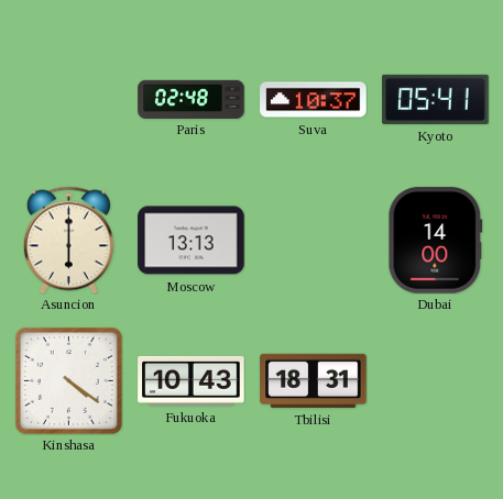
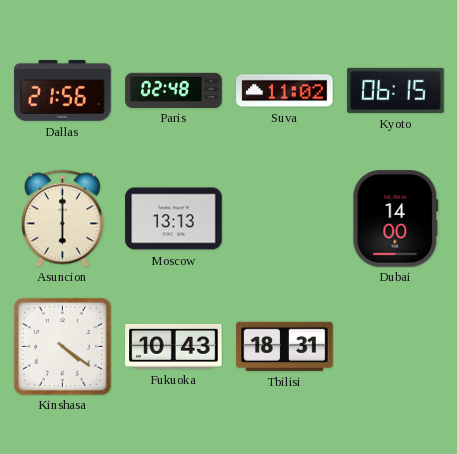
Dallas: none -> 21:56
Suva: 10:37 -> 11:02
Kyoto: 05:41 -> 06:15
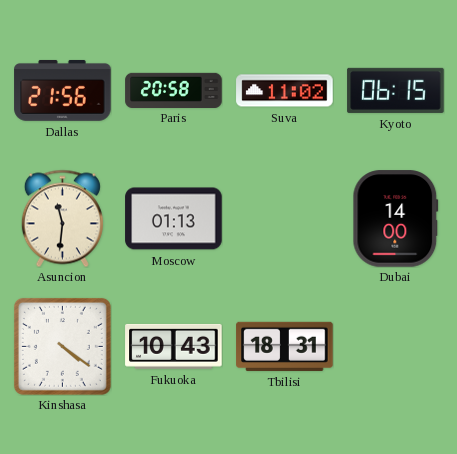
Paris: 02:48 -> 20:58
Asuncion: 6:00 -> 11:31
Moscow: 13:13 -> 01:13
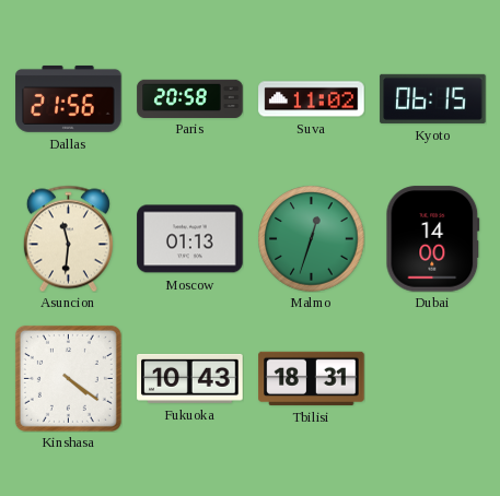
Malmo: none -> 12:33
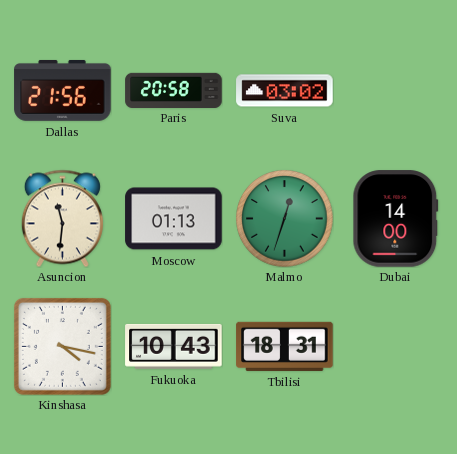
Suva: 11:02 -> 03:02
Kyoto: 06:15 -> none
Kinshasa: 4:21 -> 4:17
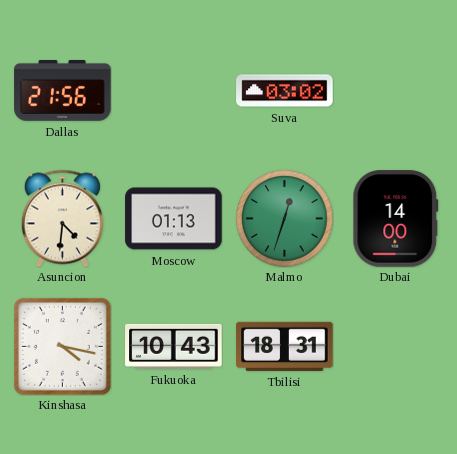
Paris: 20:58 -> none
Asuncion: 11:31 -> 4:31
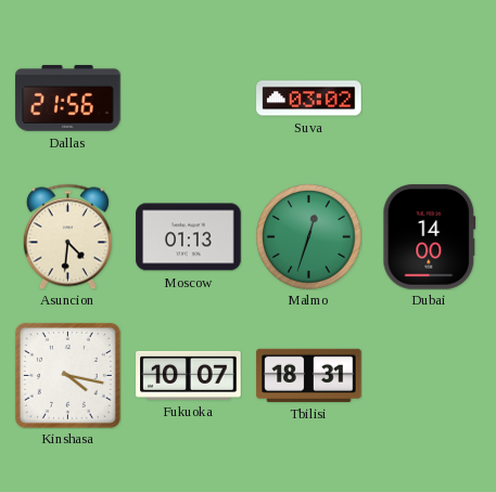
Fukuoka: 10:43 -> 10:07
